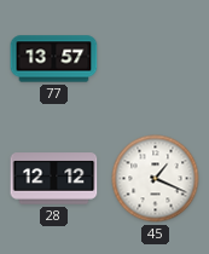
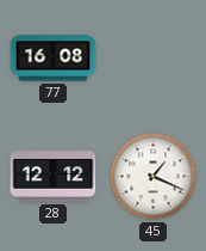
77: 13:57 -> 16:08
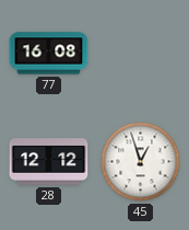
45: 1:19 -> 12:57
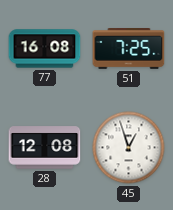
51: none -> 7:25
28: 12:12 -> 12:08
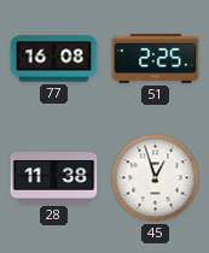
51: 7:25 -> 2:25
28: 12:08 -> 11:38
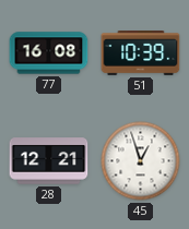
51: 2:25 -> 10:39
28: 11:38 -> 12:21
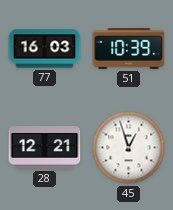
77: 16:08 -> 16:03
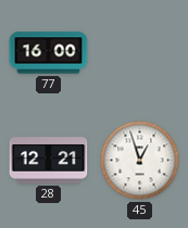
77: 16:03 -> 16:00
51: 10:39 -> none
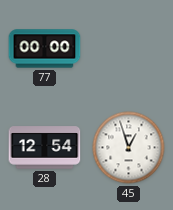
77: 16:00 -> 00:00
28: 12:21 -> 12:54
